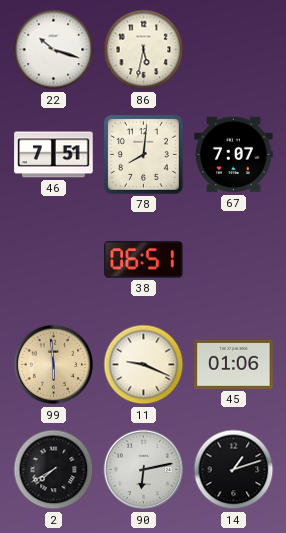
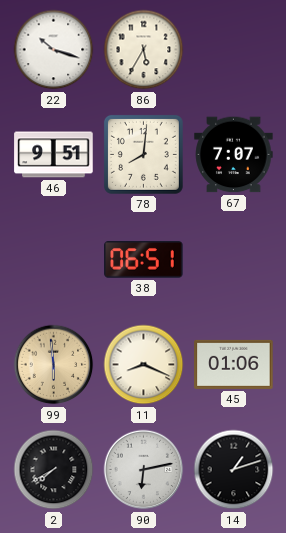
86: 5:32 -> 5:35
46: 7:51 -> 9:51
11: 9:19 -> 8:19
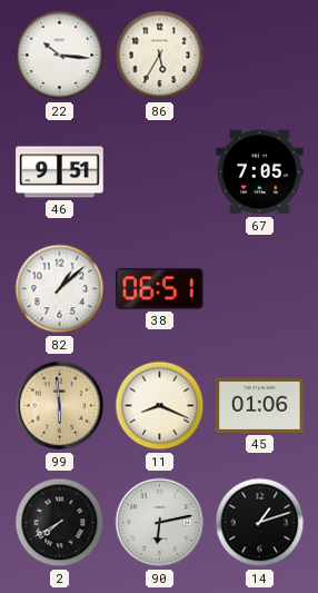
22: 10:18 -> 10:16
78: 8:01 -> none
67: 7:07 -> 7:05
82: none -> 1:08
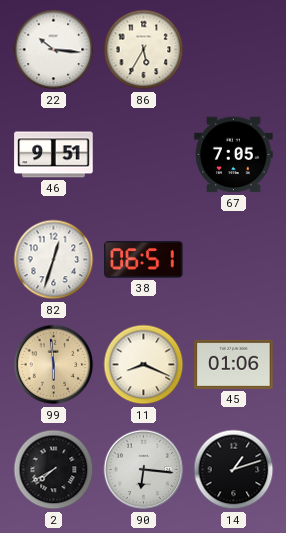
82: 1:08 -> 12:33
90: 6:13 -> 6:16
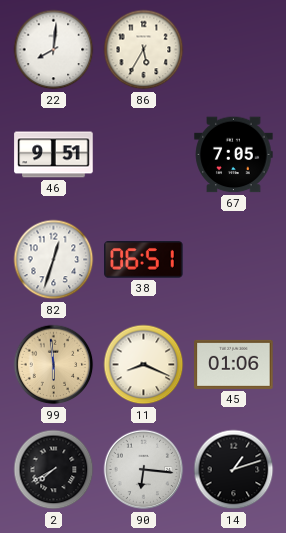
22: 10:16 -> 8:01
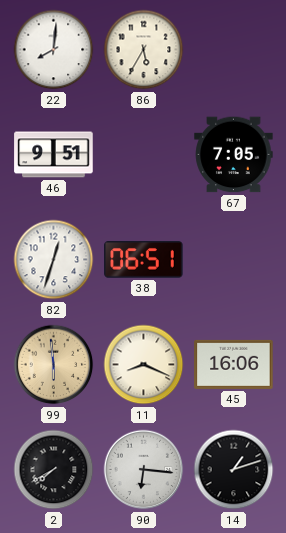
45: 01:06 -> 16:06
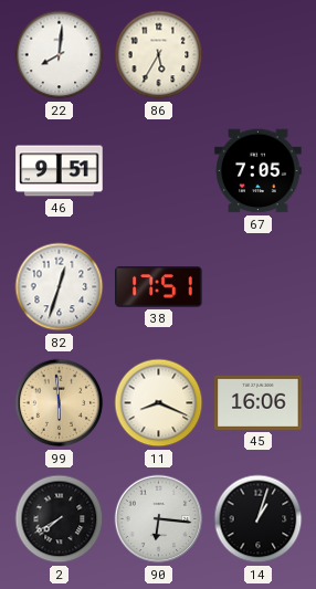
38: 06:51 -> 17:51
14: 1:12 -> 1:03
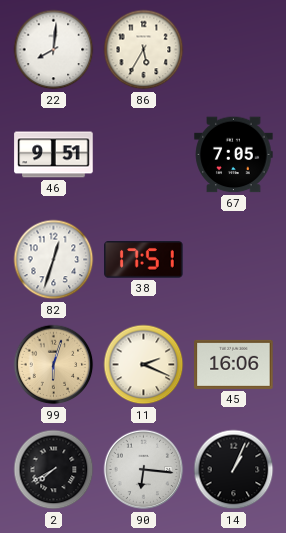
99: 5:59 -> 6:03
11: 8:19 -> 2:19
14: 1:03 -> 1:04
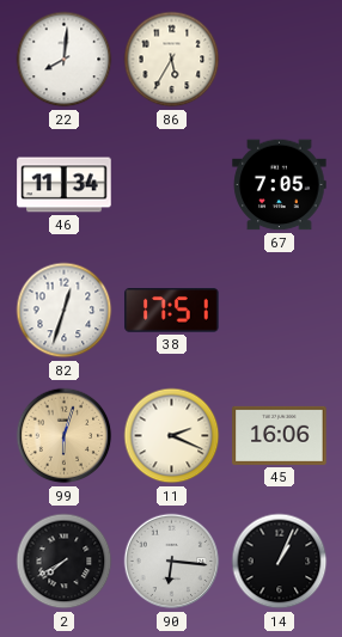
46: 9:51 -> 11:34
